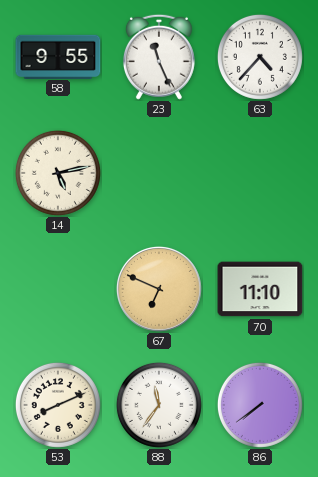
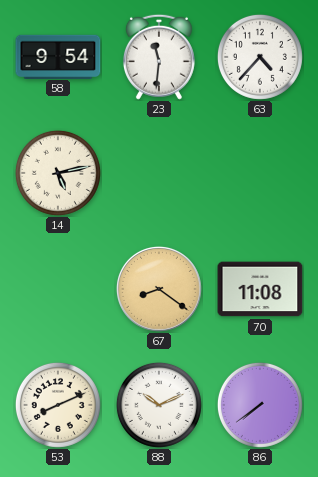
58: 9:55 -> 9:54
23: 11:26 -> 11:31
67: 6:49 -> 8:21
70: 11:10 -> 11:08
88: 11:36 -> 10:11
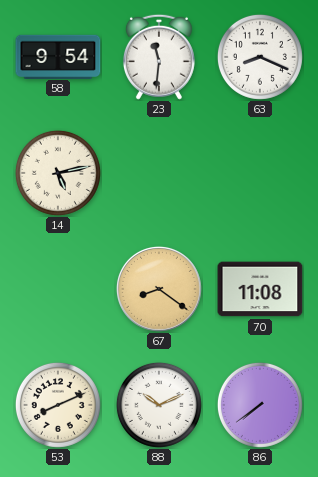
63: 4:37 -> 8:19
